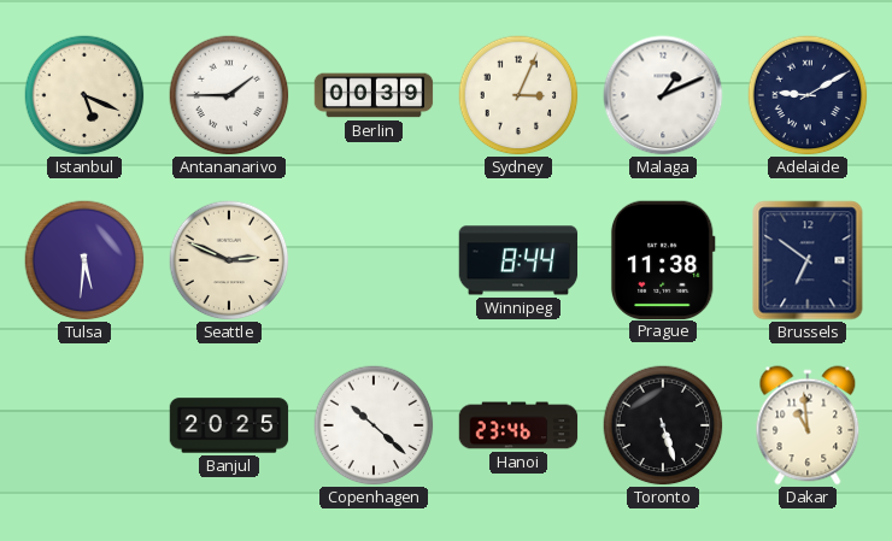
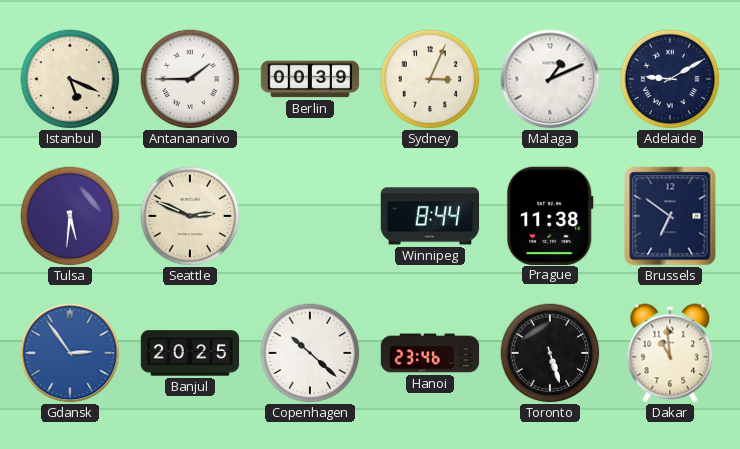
Gdansk: none -> 2:54
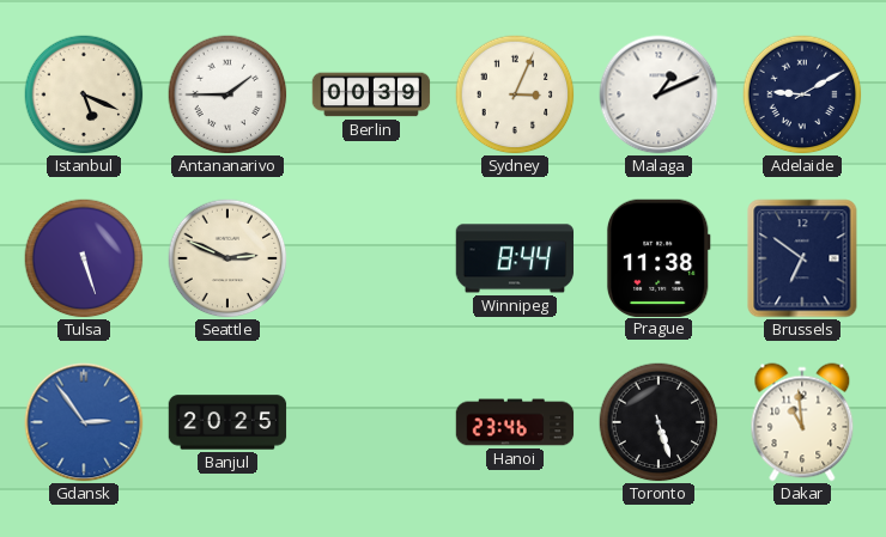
Tulsa: 5:31 -> 5:27
Copenhagen: 10:22 -> none
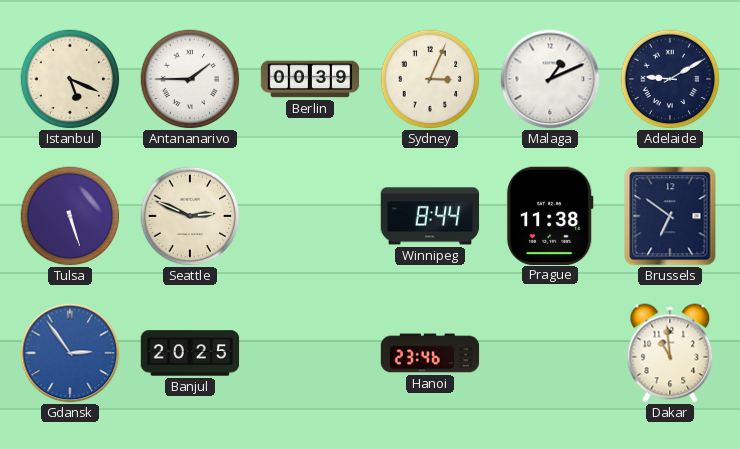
Toronto: 5:27 -> none
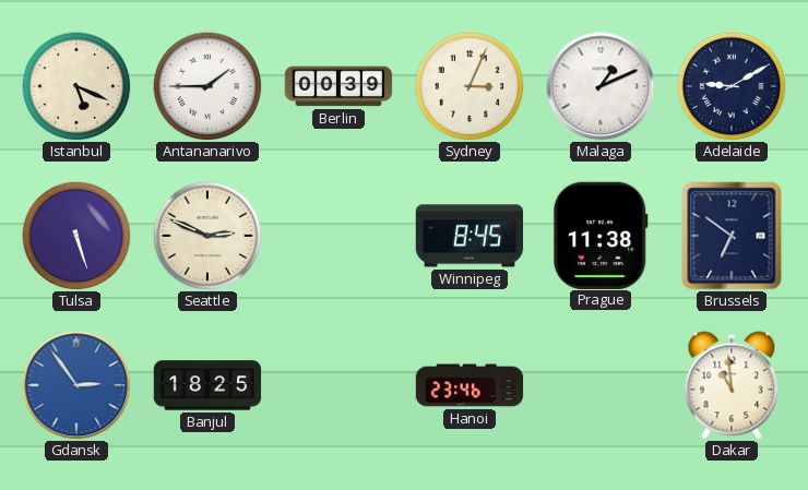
Winnipeg: 8:44 -> 8:45
Banjul: 20:25 -> 18:25
